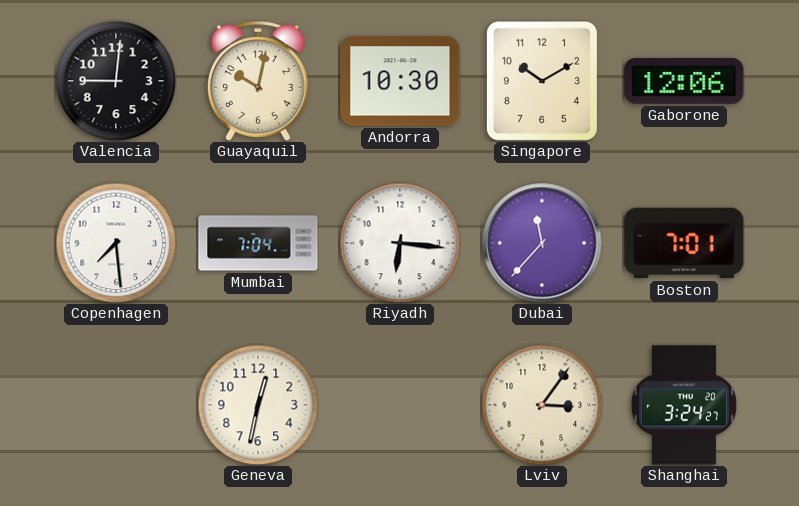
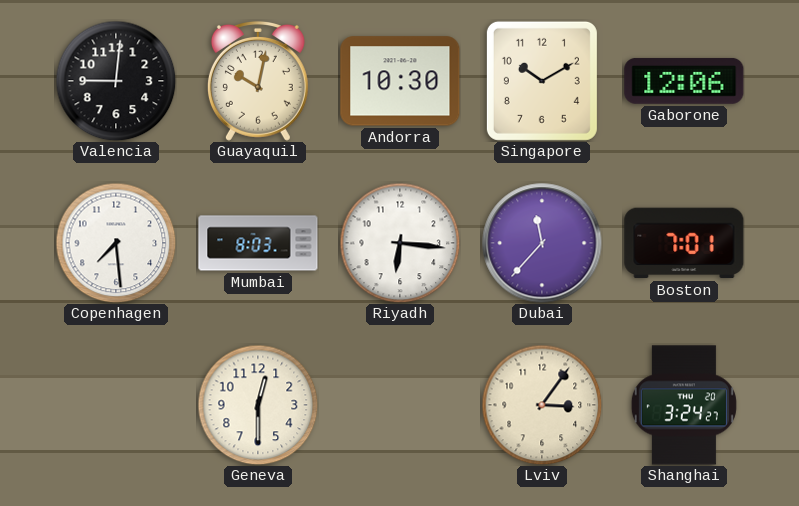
Mumbai: 7:04 -> 8:03
Geneva: 12:32 -> 12:30
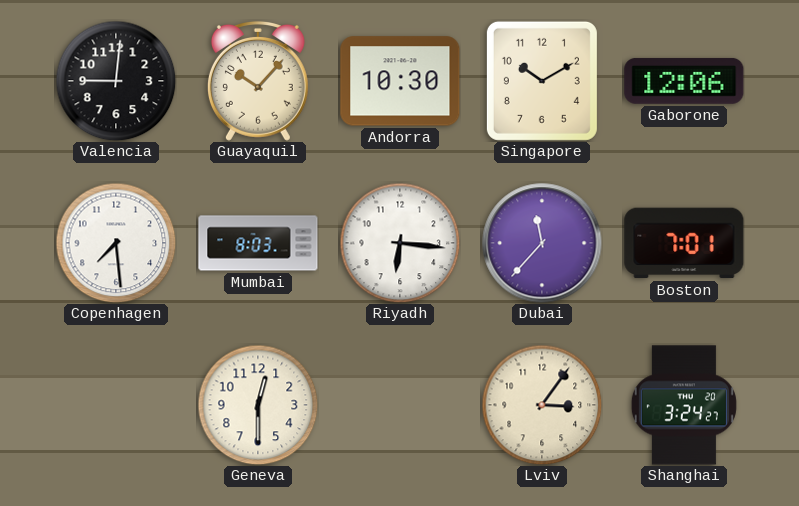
Guayaquil: 10:02 -> 10:07
